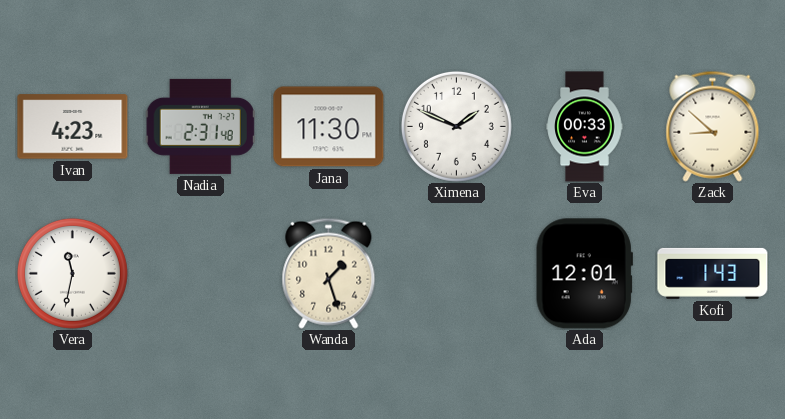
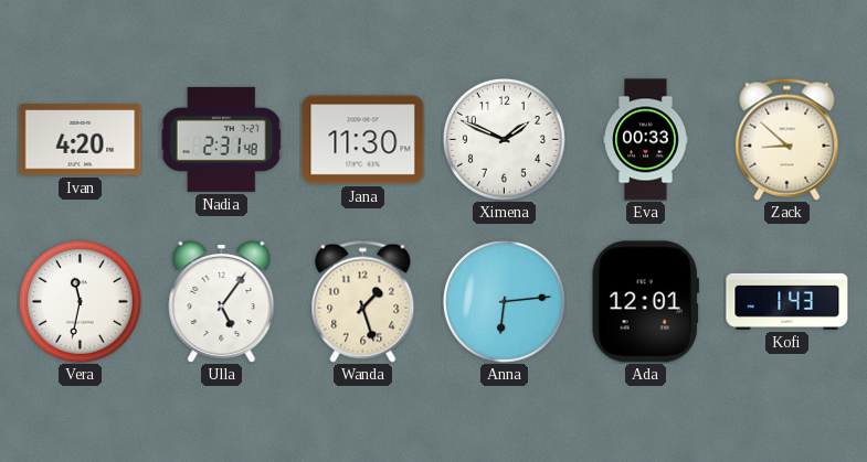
Ivan: 4:23 -> 4:20
Ulla: none -> 5:06
Anna: none -> 6:14
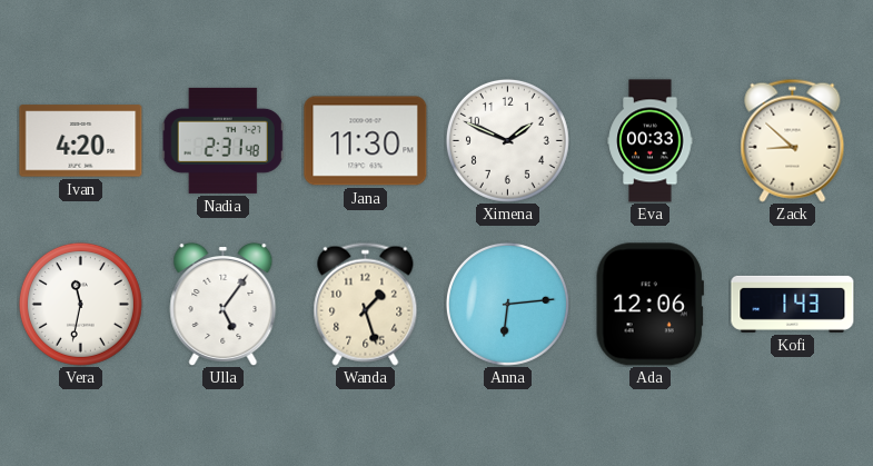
Ada: 12:01 -> 12:06
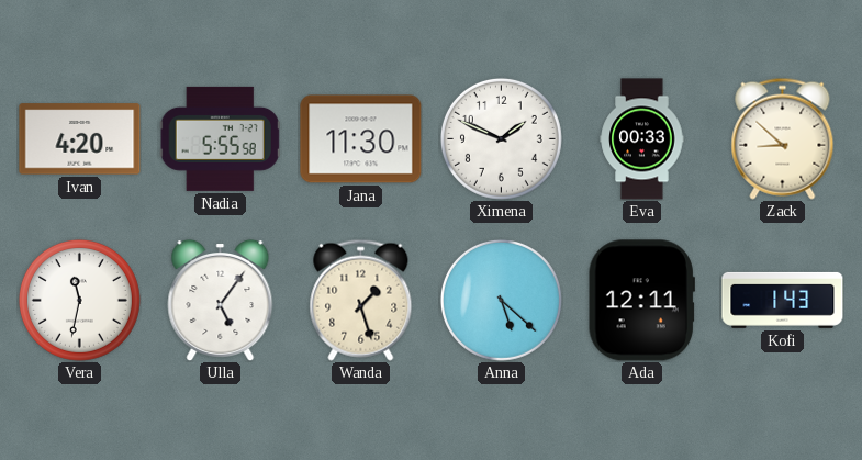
Nadia: 2:31 -> 5:55
Anna: 6:14 -> 5:22
Ada: 12:06 -> 12:11
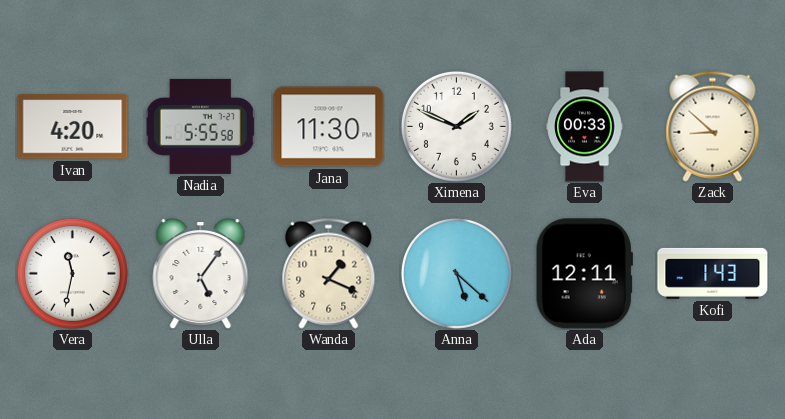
Wanda: 1:27 -> 1:19
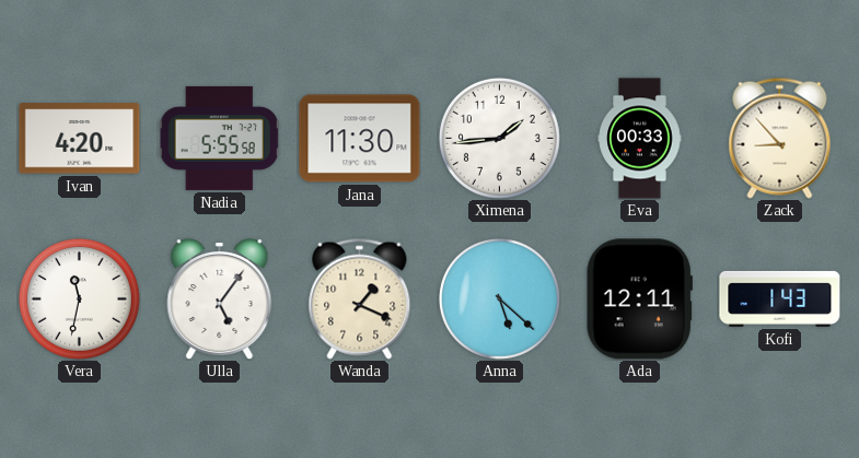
Ximena: 1:49 -> 1:44
Zack: 8:52 -> 8:53
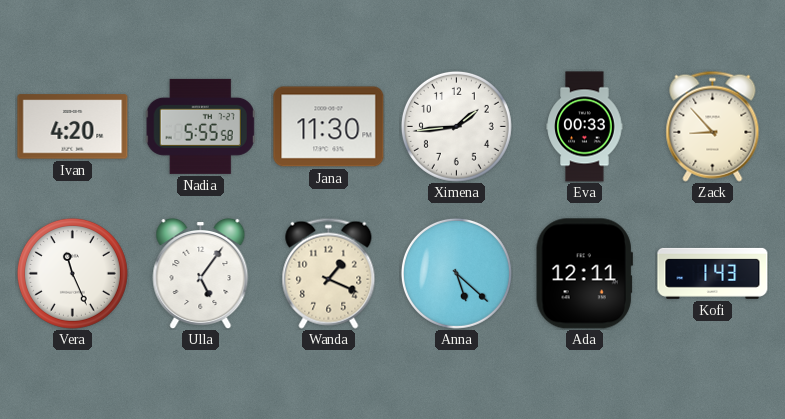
Vera: 11:32 -> 11:26
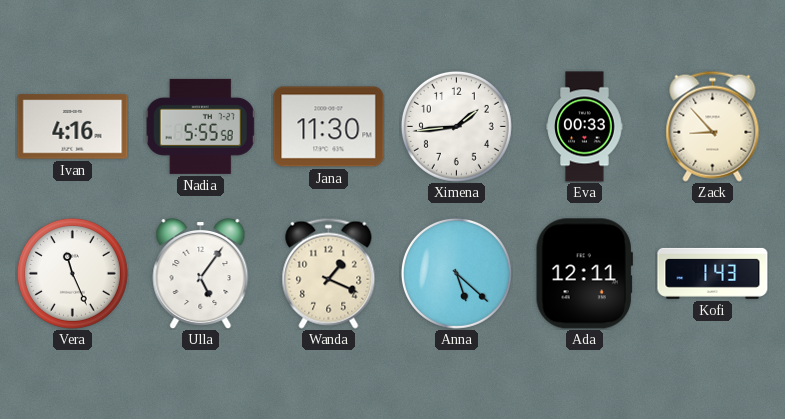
Ivan: 4:20 -> 4:16
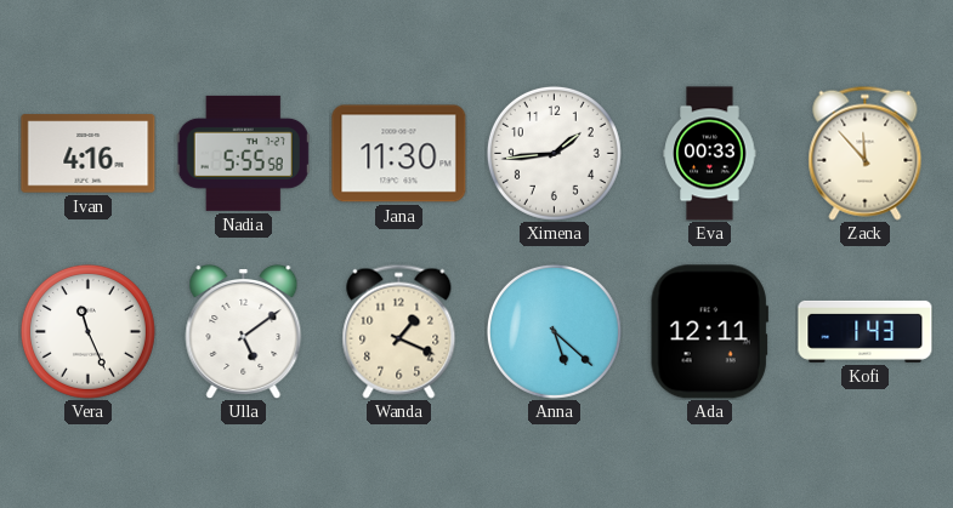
Zack: 8:53 -> 11:53
Ulla: 5:06 -> 5:09
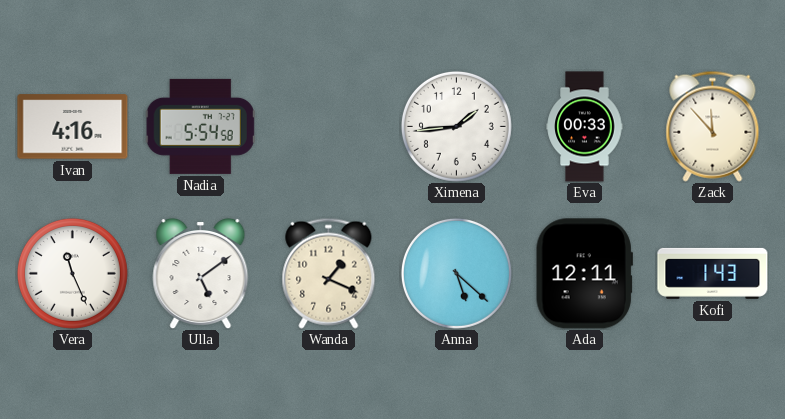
Nadia: 5:55 -> 5:54
Jana: 11:30 -> none
